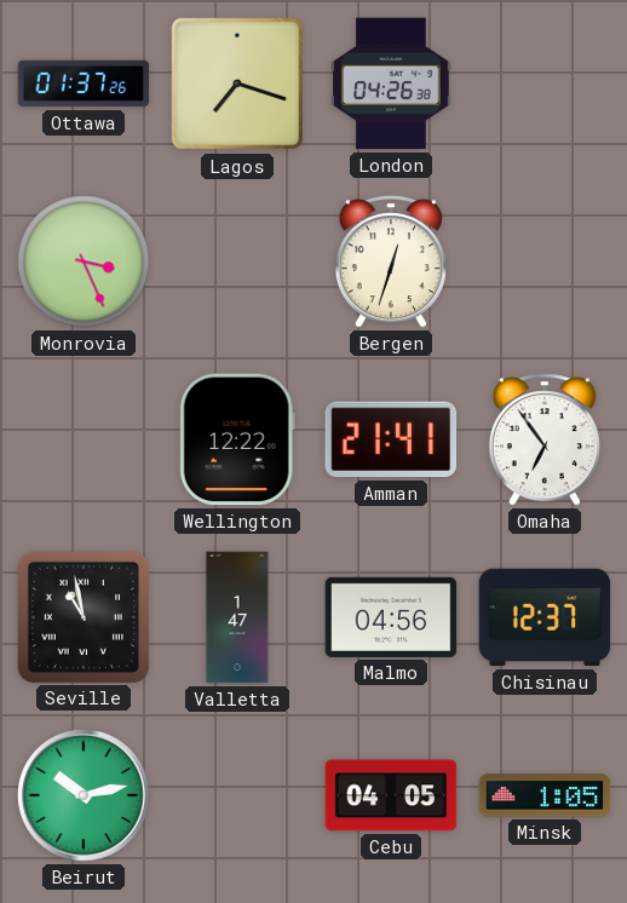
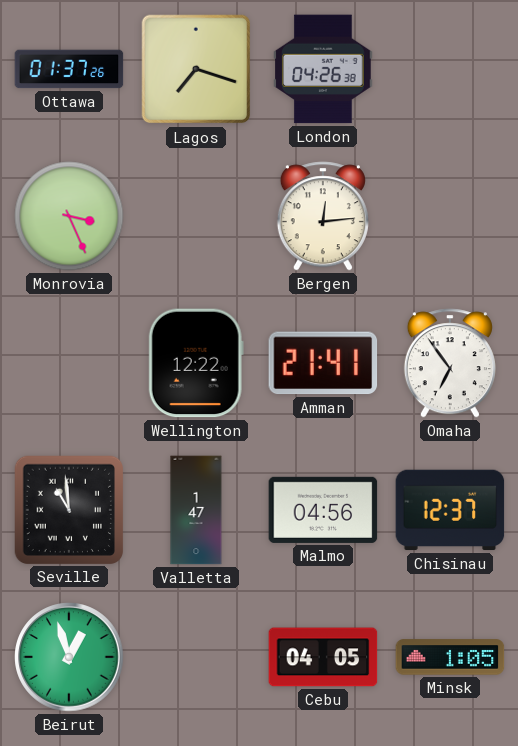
Bergen: 12:33 -> 12:14
Seville: 10:58 -> 10:59
Beirut: 10:13 -> 12:57
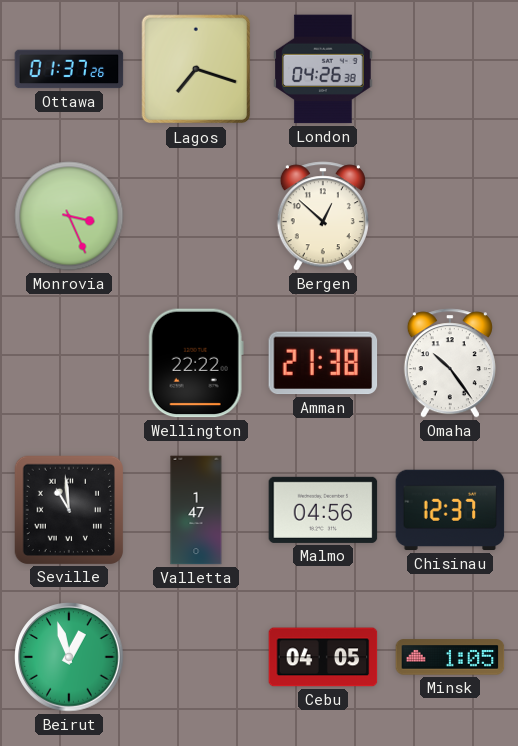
Bergen: 12:14 -> 12:52
Wellington: 12:22 -> 22:22
Amman: 21:41 -> 21:38
Omaha: 6:54 -> 10:24
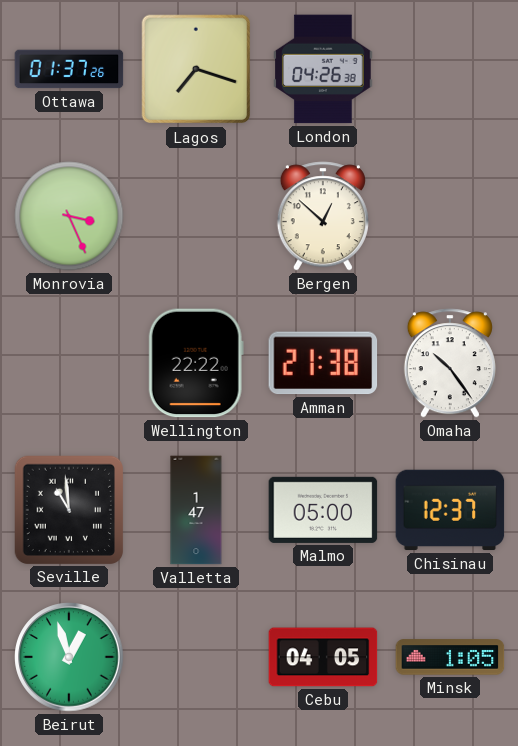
Malmo: 04:56 -> 05:00
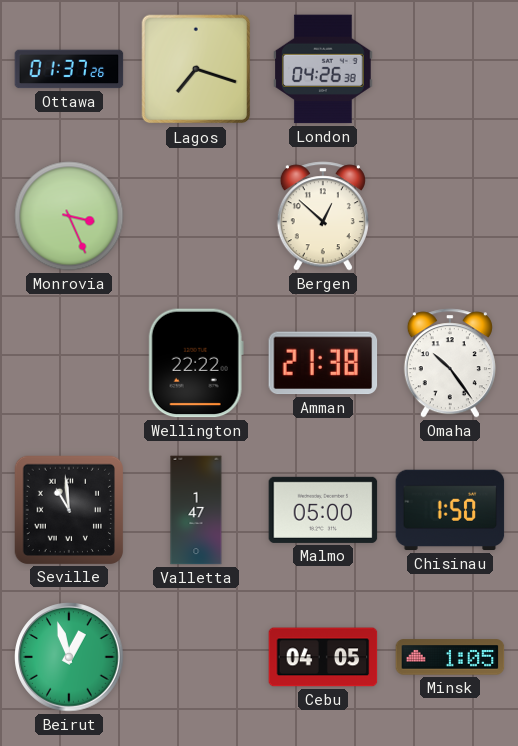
Chisinau: 12:37 -> 1:50
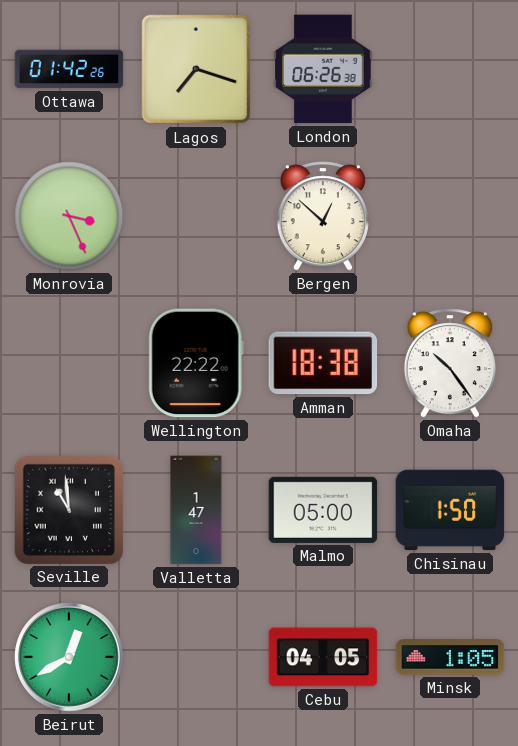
Ottawa: 01:37 -> 01:42
London: 04:26 -> 06:26
Amman: 21:38 -> 18:38
Beirut: 12:57 -> 12:40
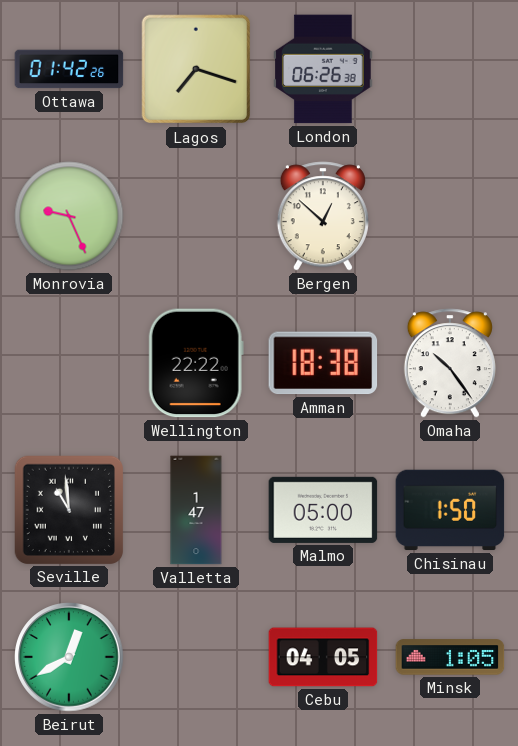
Monrovia: 3:26 -> 9:26
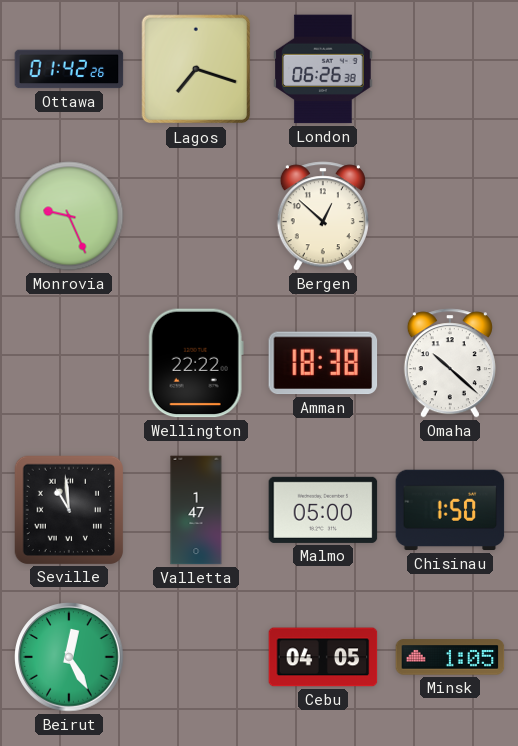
Omaha: 10:24 -> 10:22
Beirut: 12:40 -> 12:25
